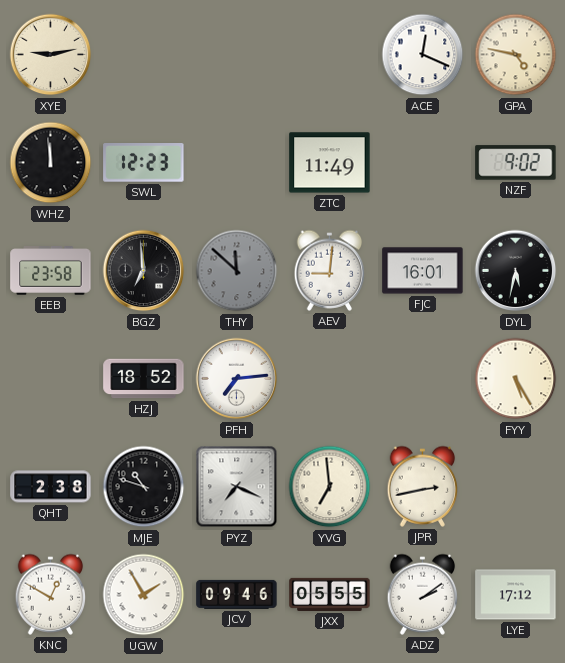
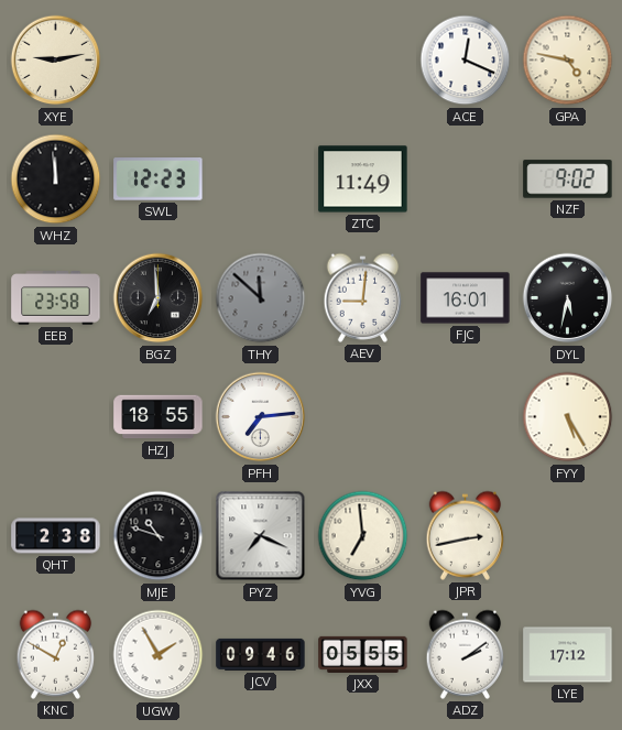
HZJ: 18:52 -> 18:55
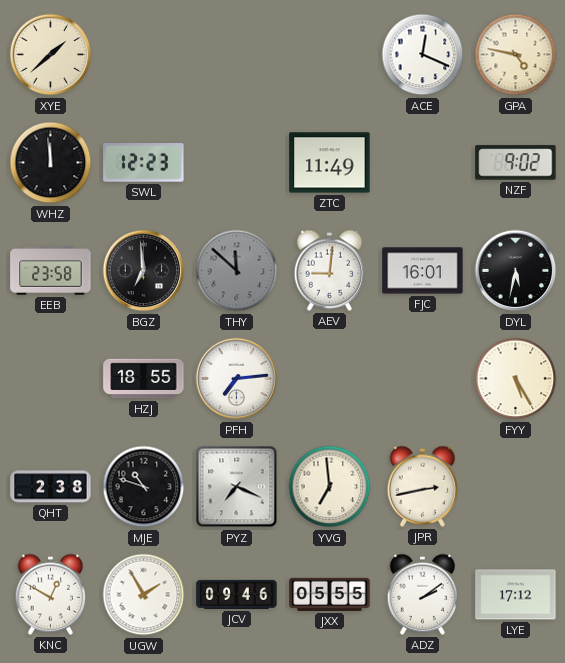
XYE: 9:13 -> 1:38
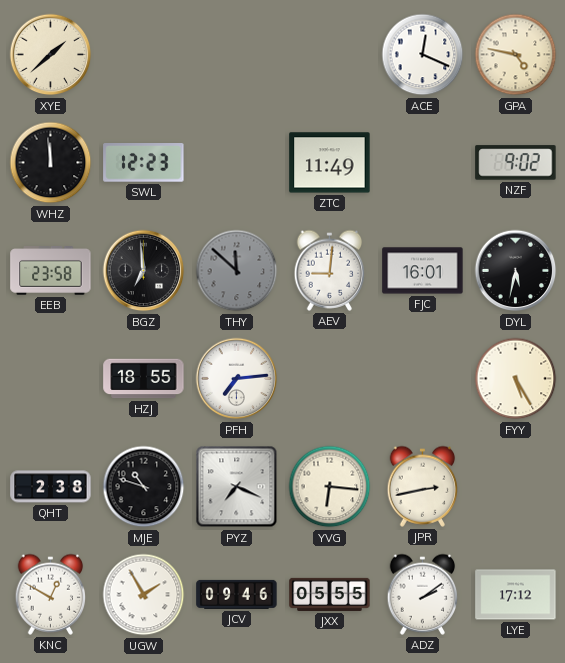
YVG: 6:59 -> 6:16
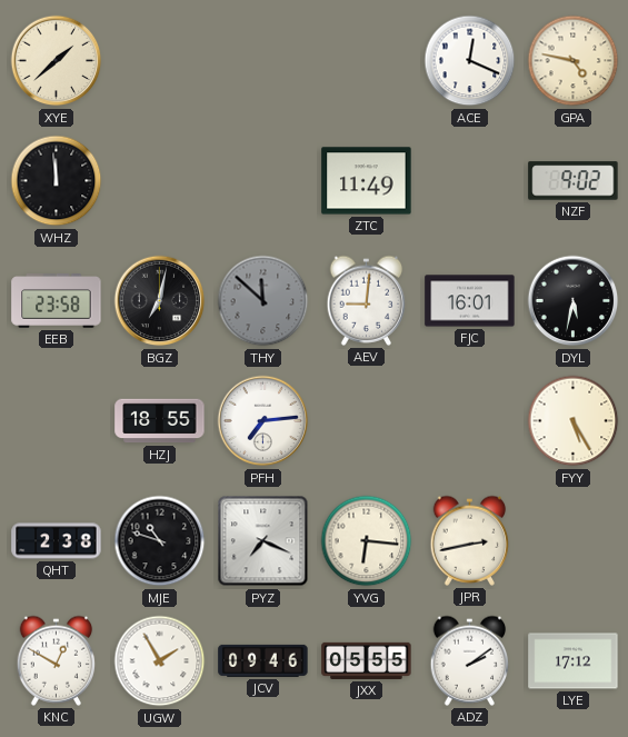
SWL: 12:23 -> none
BGZ: 6:59 -> 7:02
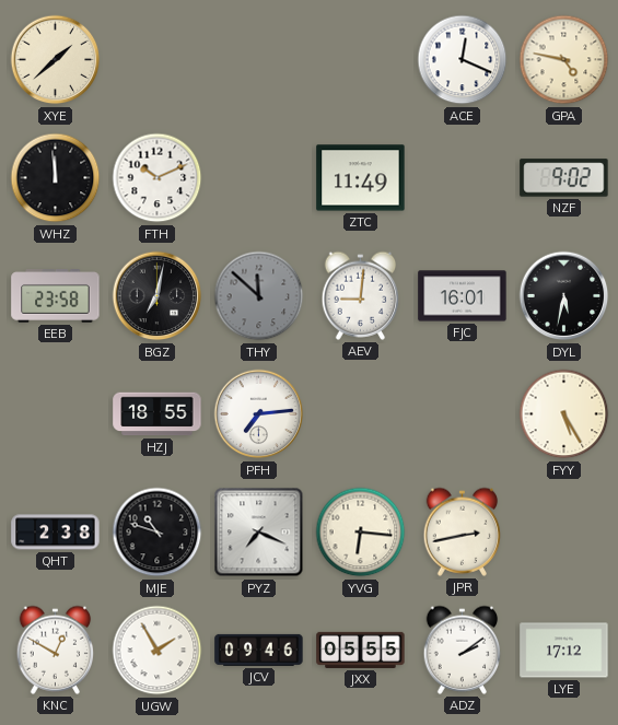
FTH: none -> 10:11
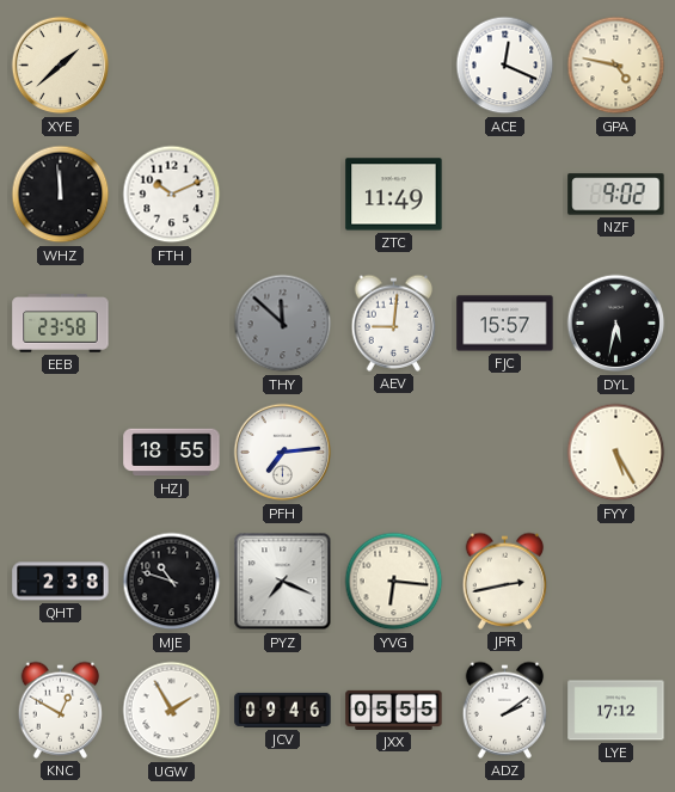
BGZ: 7:02 -> none
FJC: 16:01 -> 15:57
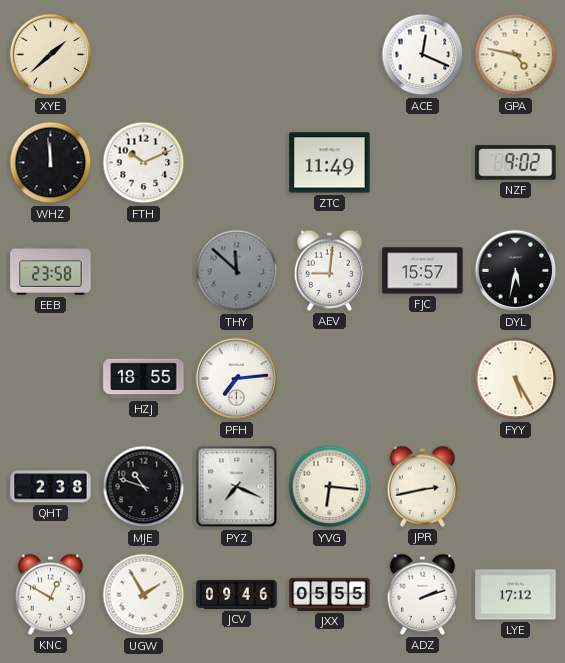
ADZ: 2:09 -> 2:12
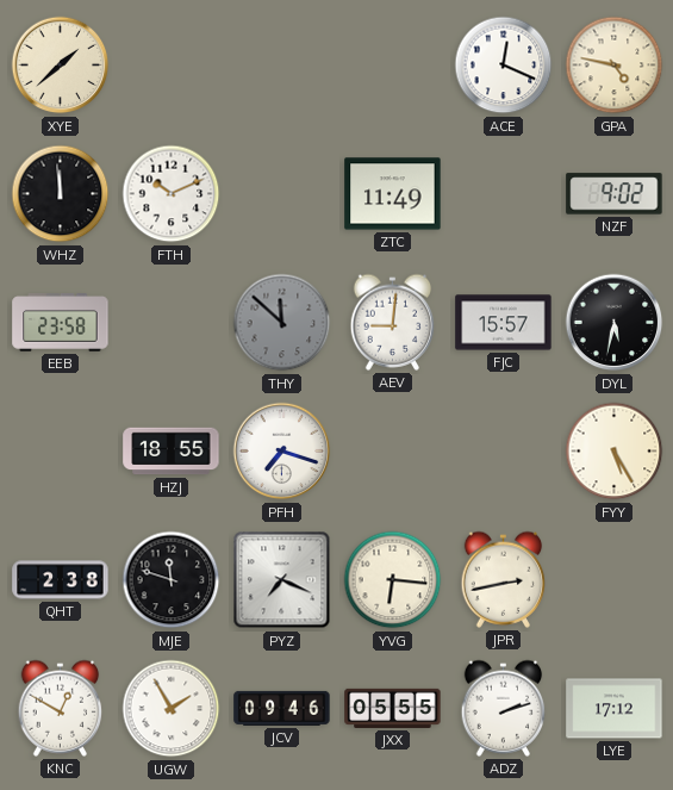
PFH: 7:14 -> 7:18
MJE: 10:48 -> 11:48
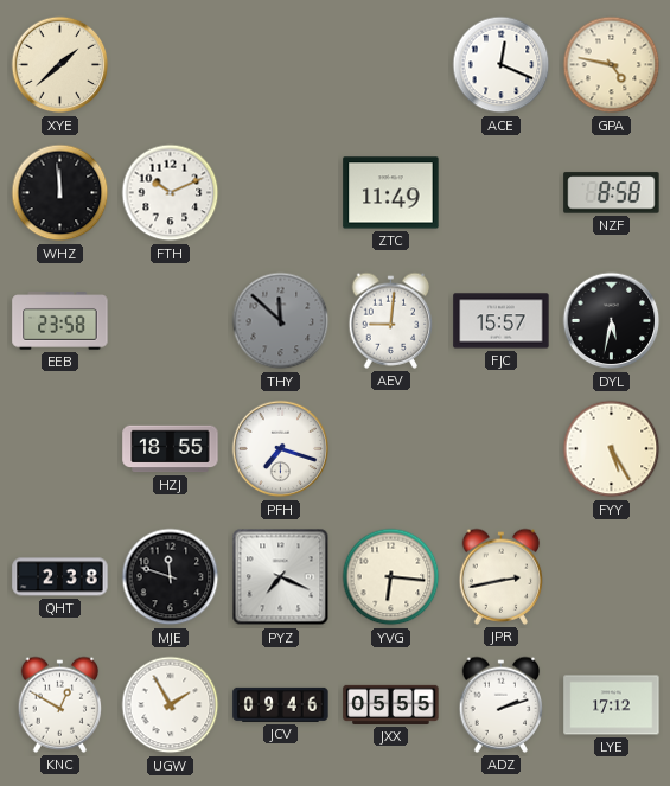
NZF: 9:02 -> 8:58
